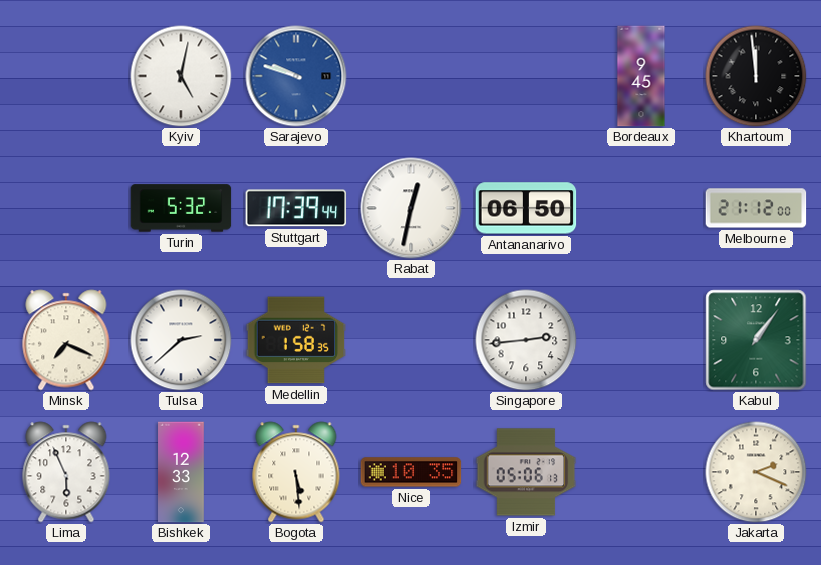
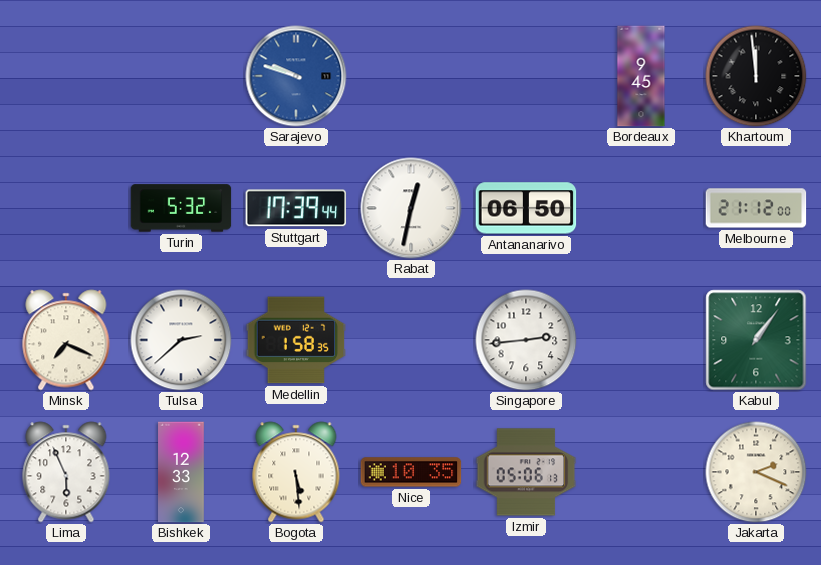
Kyiv: 5:02 -> none
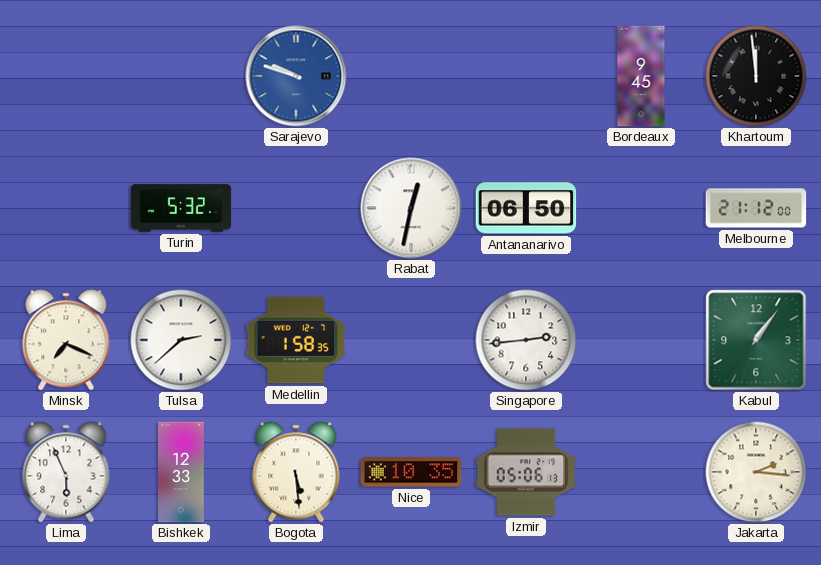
Stuttgart: 17:39 -> none
Jakarta: 2:19 -> 2:16
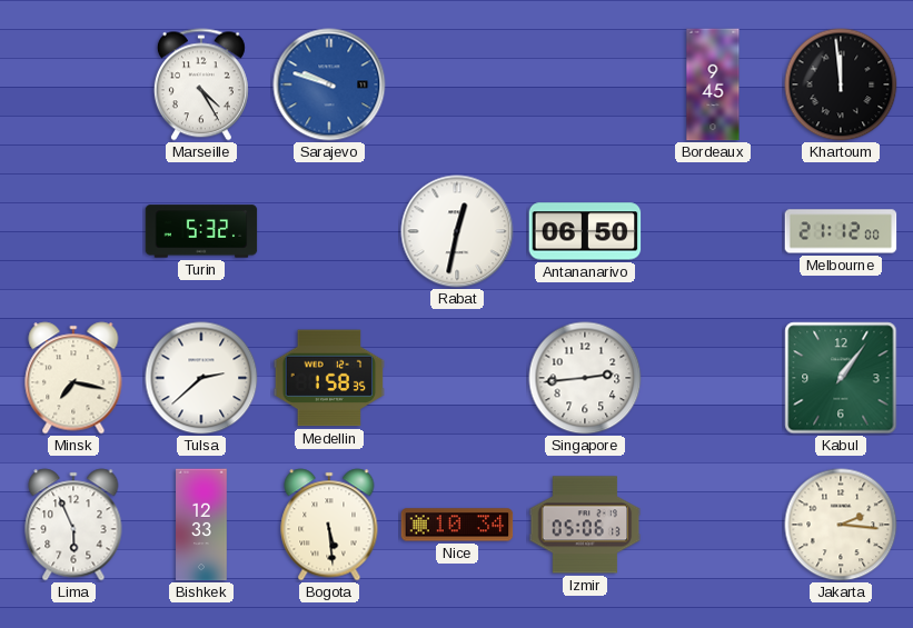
Marseille: none -> 4:25
Minsk: 7:19 -> 7:17
Nice: 10:35 -> 10:34
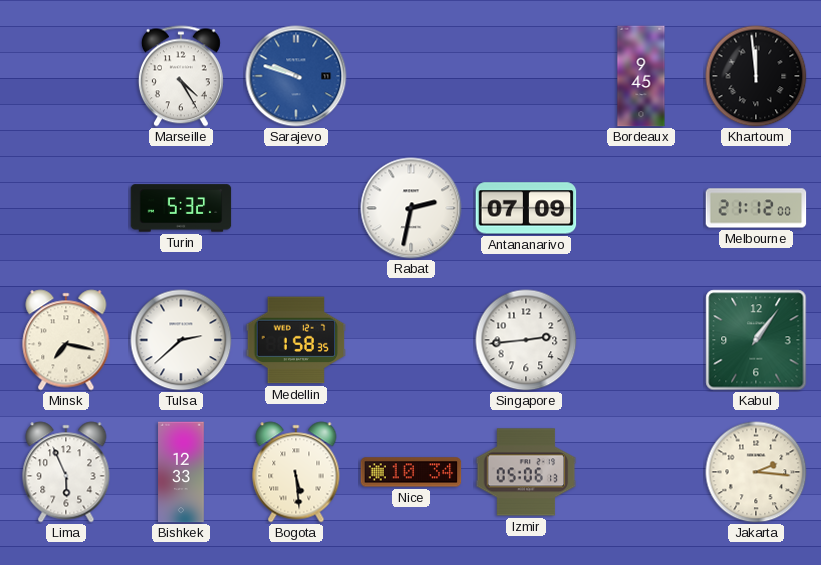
Rabat: 12:32 -> 2:32
Antananarivo: 06:50 -> 07:09
